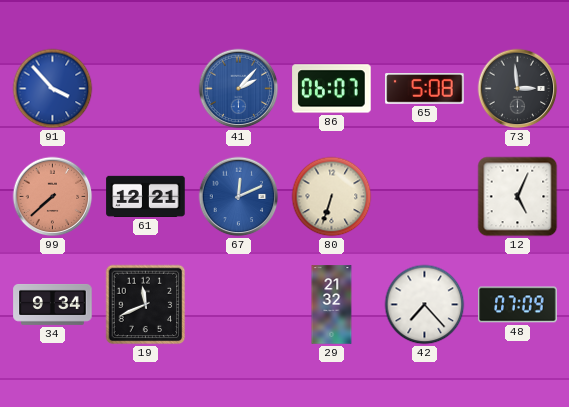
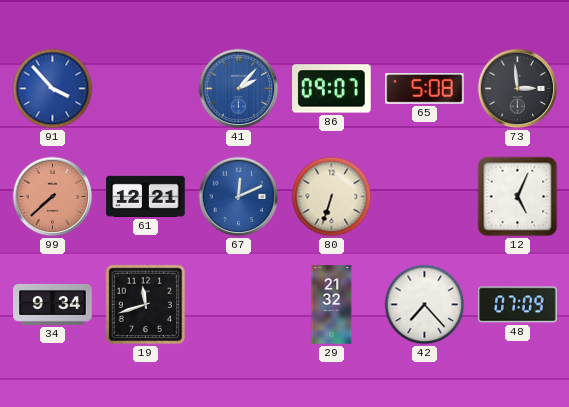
86: 06:07 -> 09:07
19: 11:41 -> 11:42
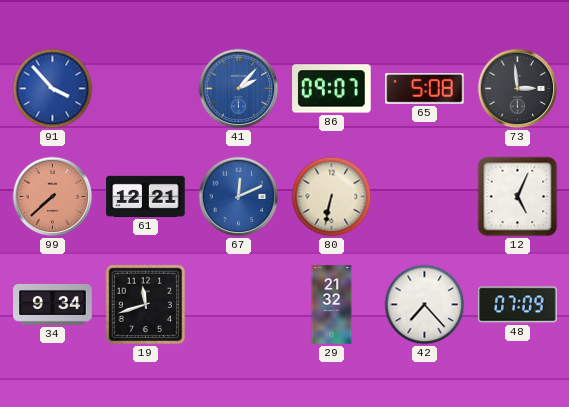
80: 6:33 -> 6:32
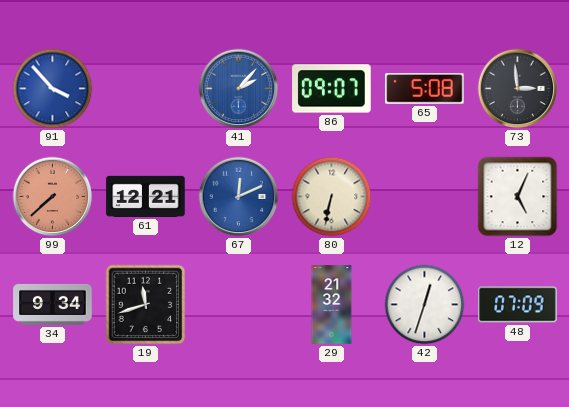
42: 7:23 -> 12:33
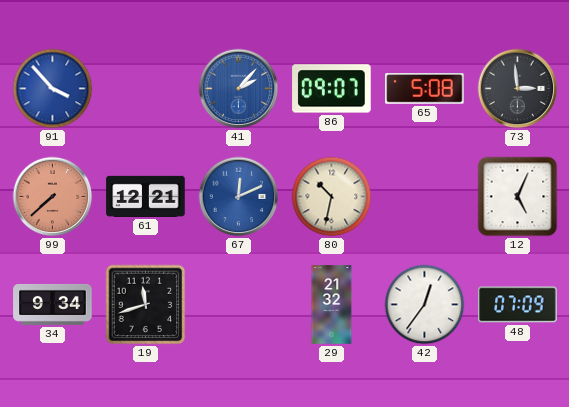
80: 6:32 -> 10:32
42: 12:33 -> 12:36
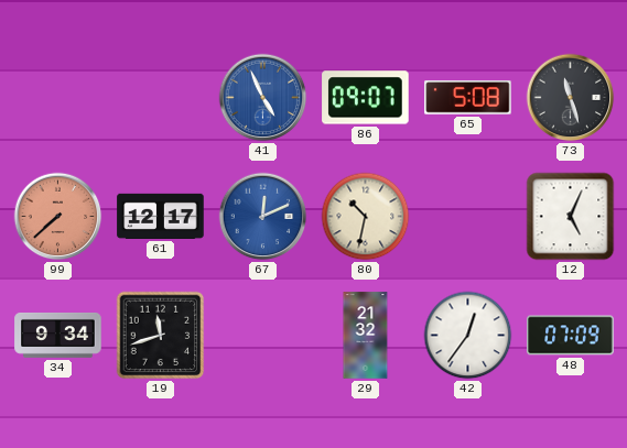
91: 3:53 -> none
41: 2:07 -> 4:56
73: 2:59 -> 11:27
61: 12:21 -> 12:17
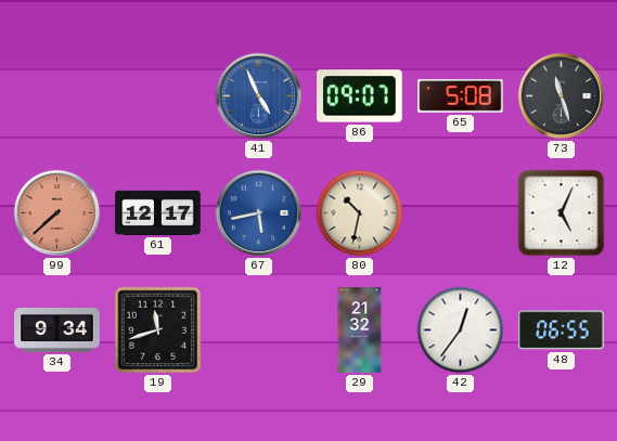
67: 12:11 -> 5:43
48: 07:09 -> 06:55
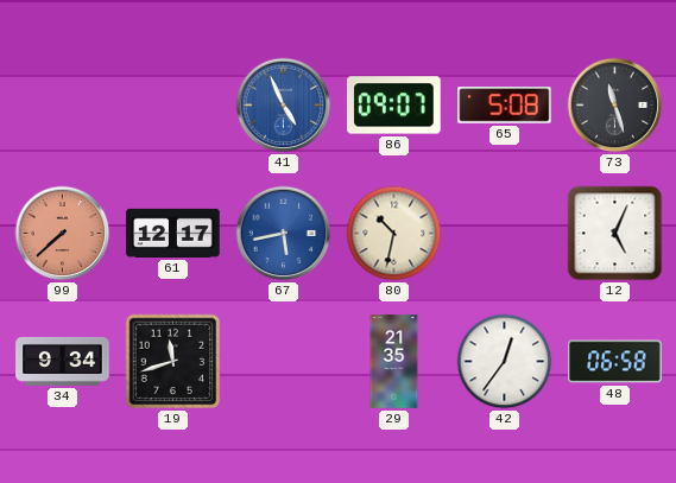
29: 21:32 -> 21:35
48: 06:55 -> 06:58
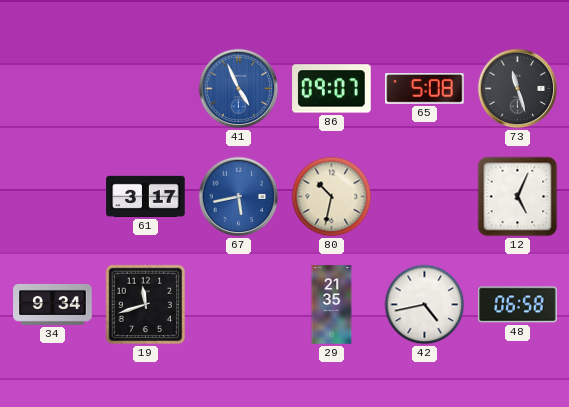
99: 7:38 -> none
61: 12:17 -> 3:17
42: 12:36 -> 4:43
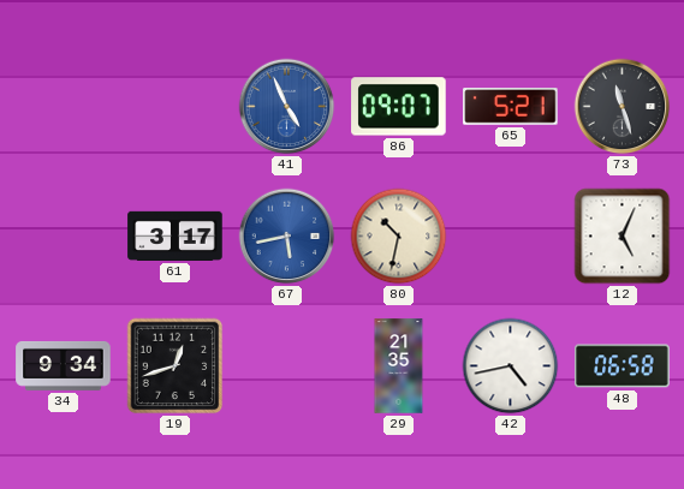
65: 5:08 -> 5:21
19: 11:42 -> 12:42
